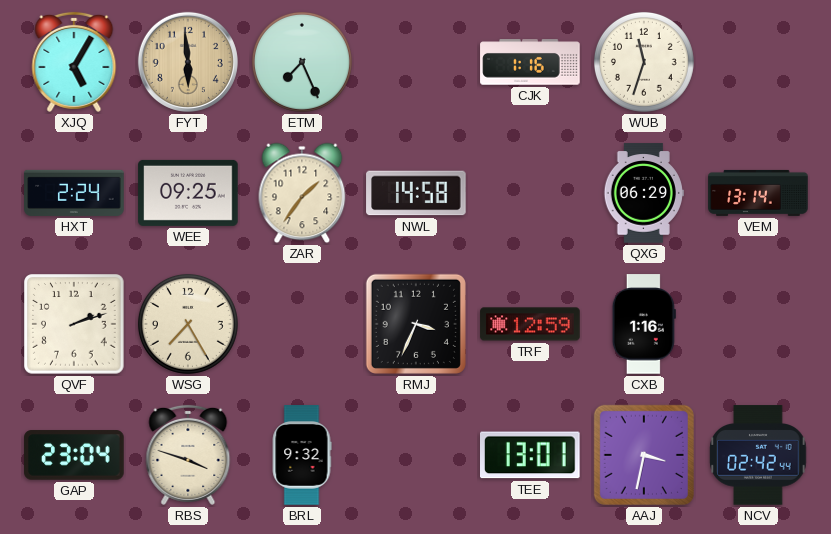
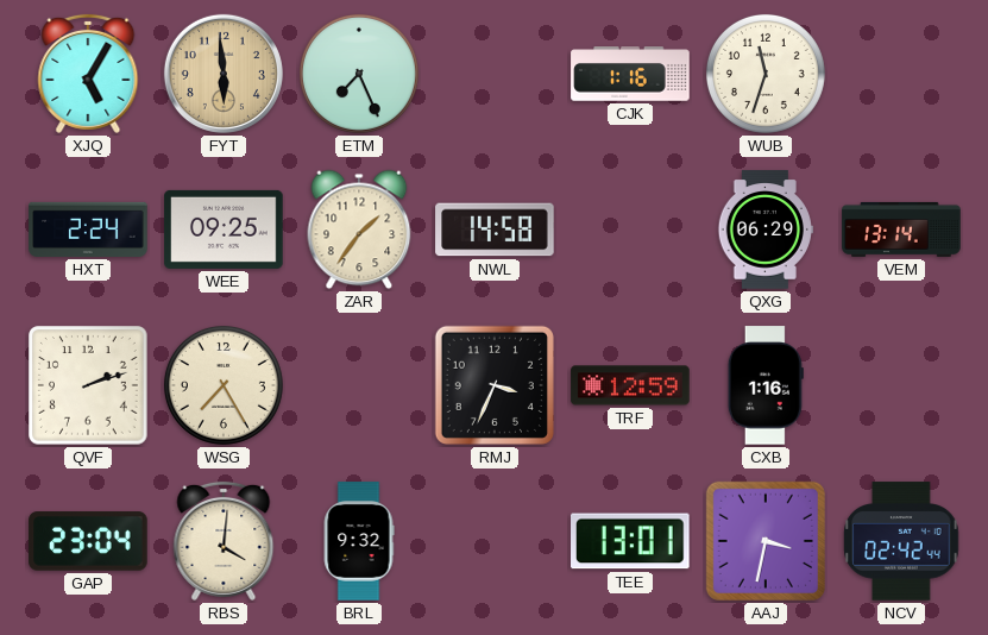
RBS: 3:48 -> 4:01
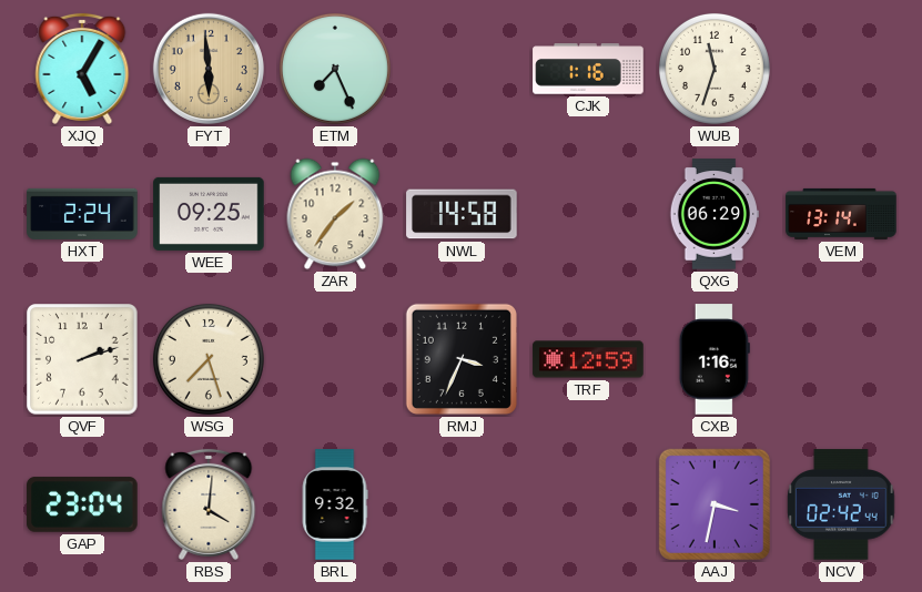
WSG: 7:25 -> 7:27
TEE: 13:01 -> none
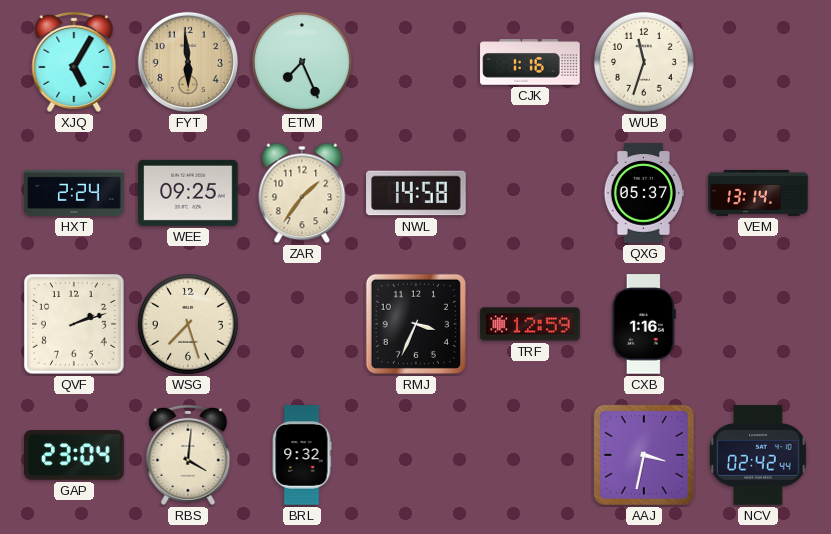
QXG: 06:29 -> 05:37
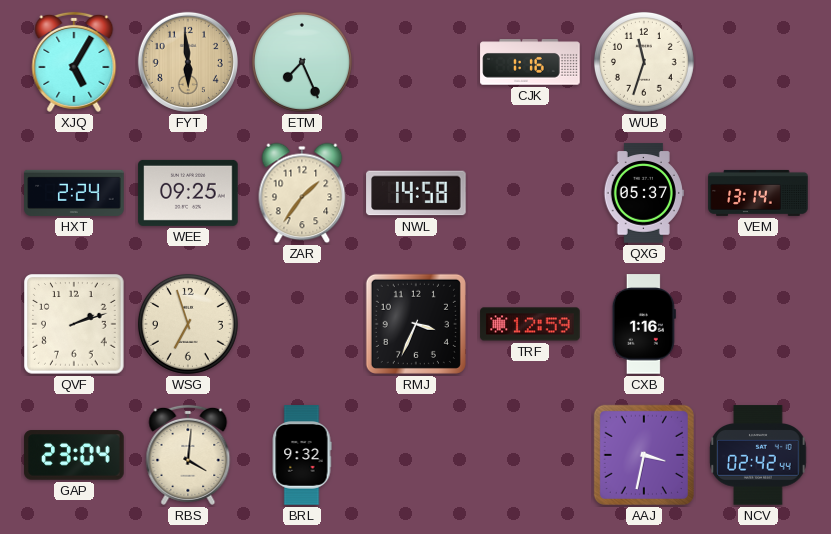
WSG: 7:27 -> 6:57
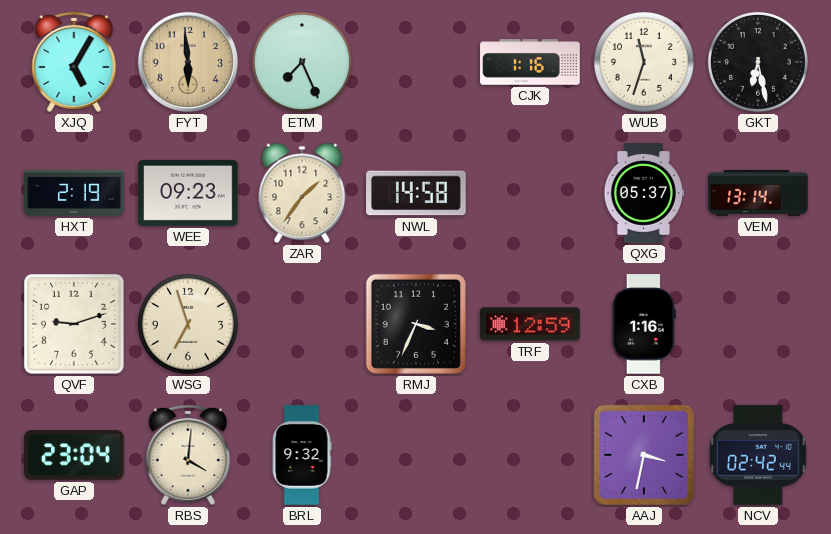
GKT: none -> 6:28
HXT: 2:24 -> 2:19
WEE: 09:25 -> 09:23
QVF: 2:12 -> 9:12
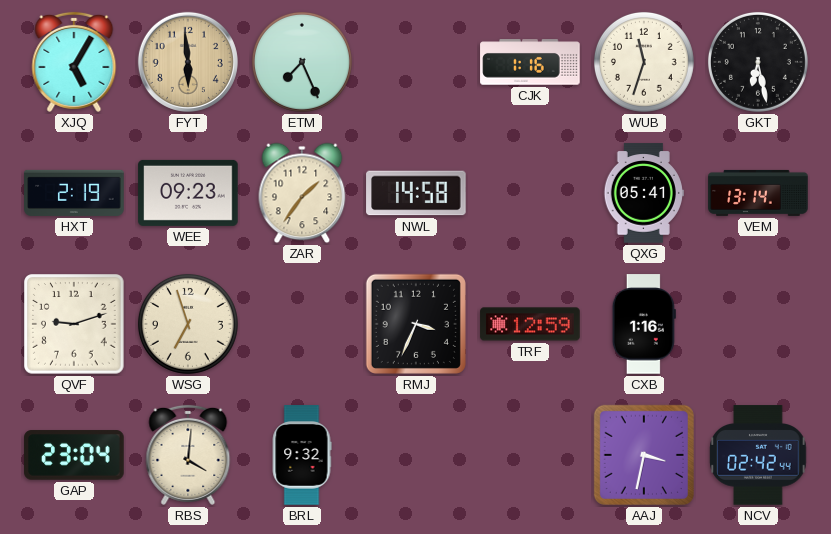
QXG: 05:37 -> 05:41
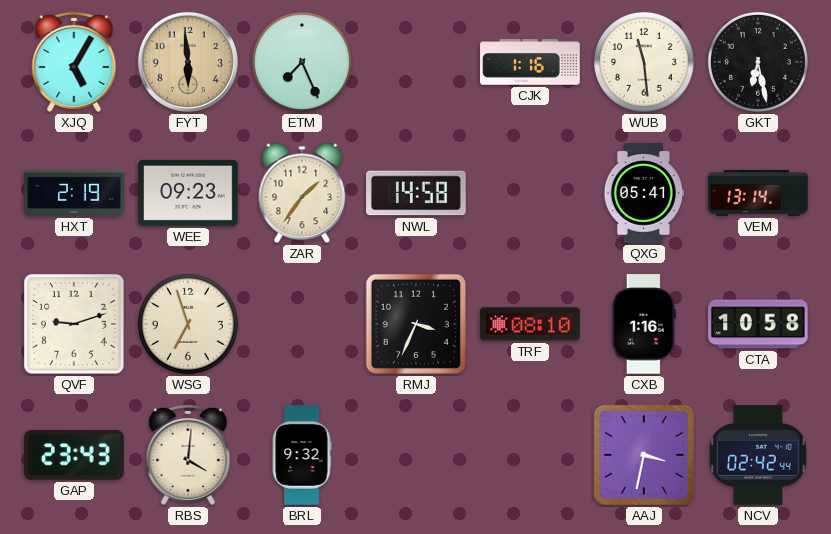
WUB: 11:33 -> 11:29
TRF: 12:59 -> 08:10
CTA: none -> 10:58
GAP: 23:04 -> 23:43
